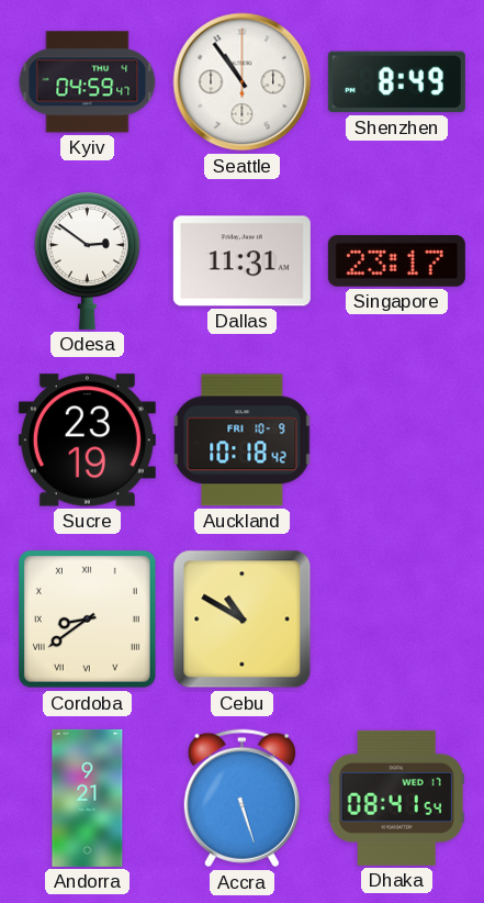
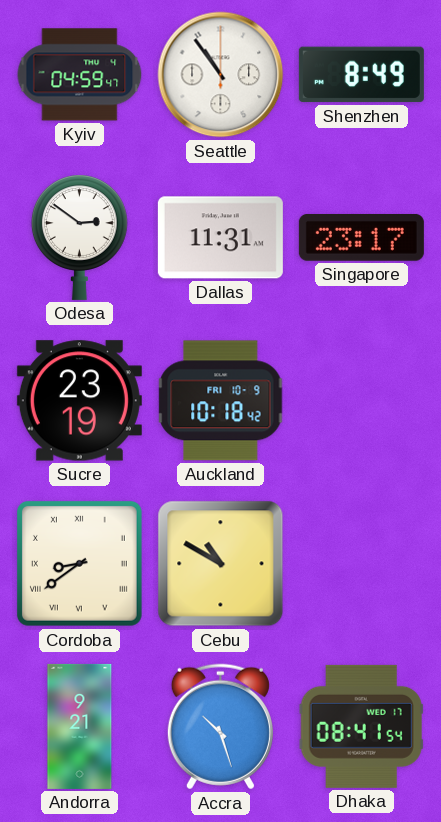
Accra: 5:27 -> 10:27
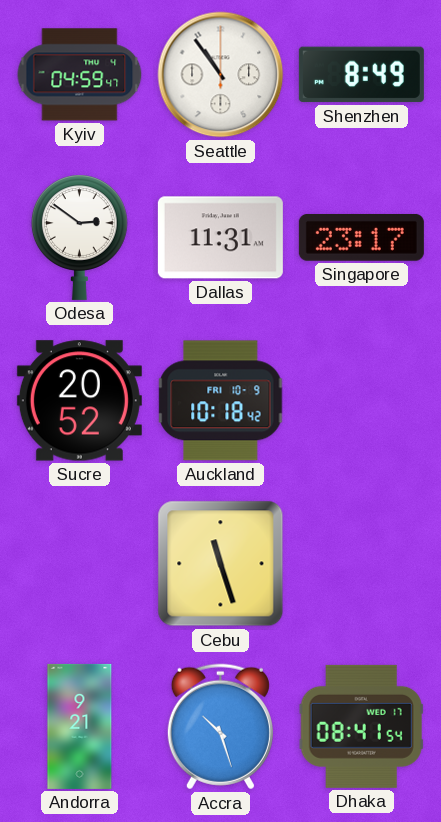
Sucre: 23:19 -> 20:52
Cordoba: 8:39 -> none
Cebu: 10:50 -> 11:27
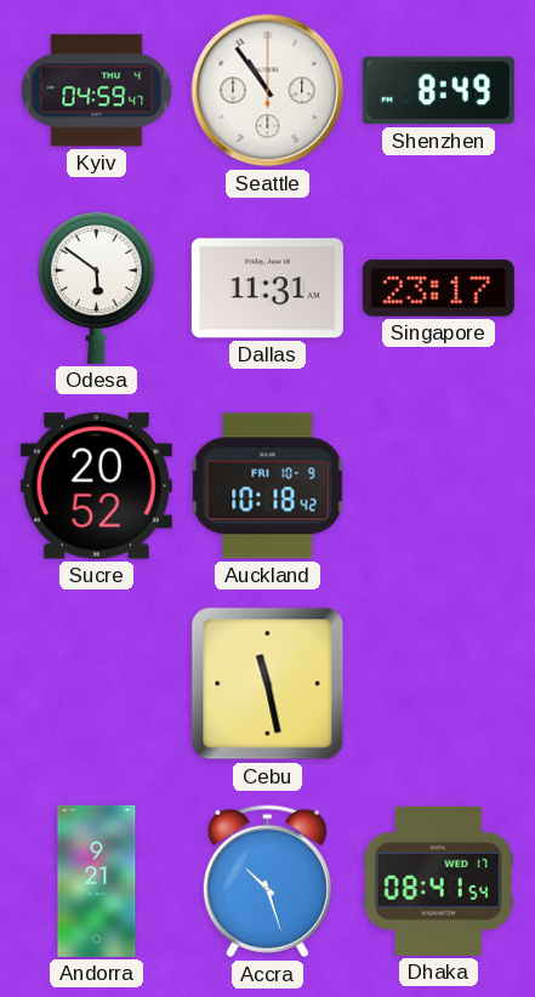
Odesa: 2:51 -> 5:51
Cebu: 11:27 -> 11:28
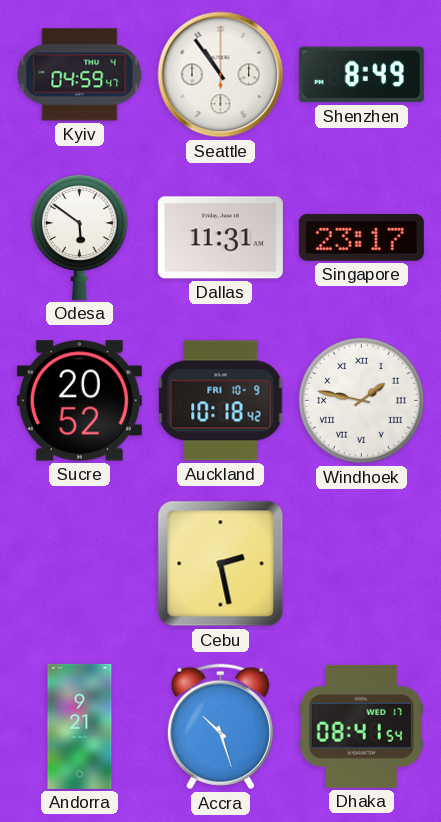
Windhoek: none -> 1:47
Cebu: 11:28 -> 2:28
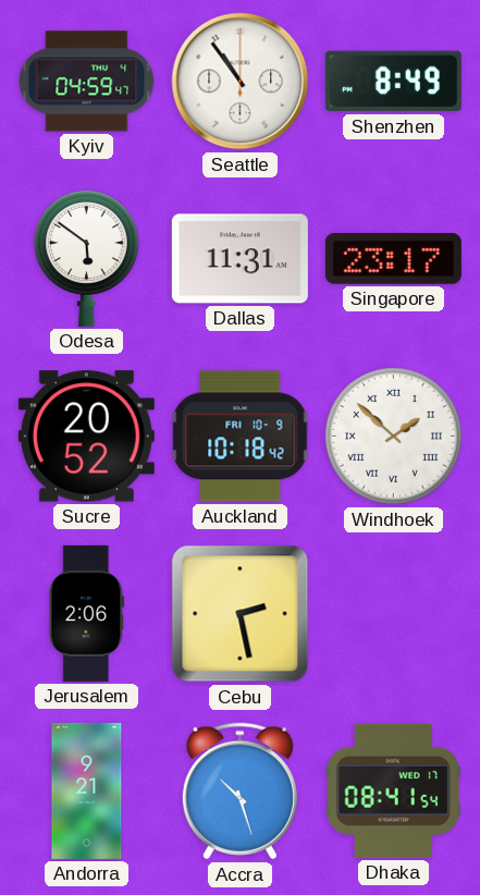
Windhoek: 1:47 -> 1:52
Jerusalem: none -> 2:06
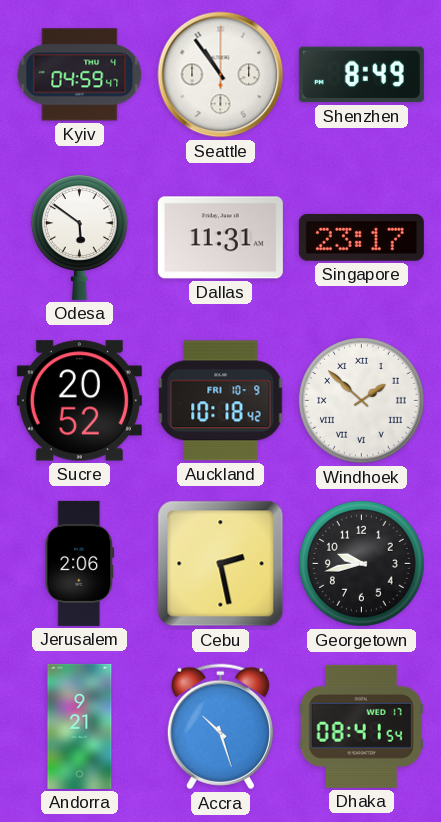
Georgetown: none -> 9:43
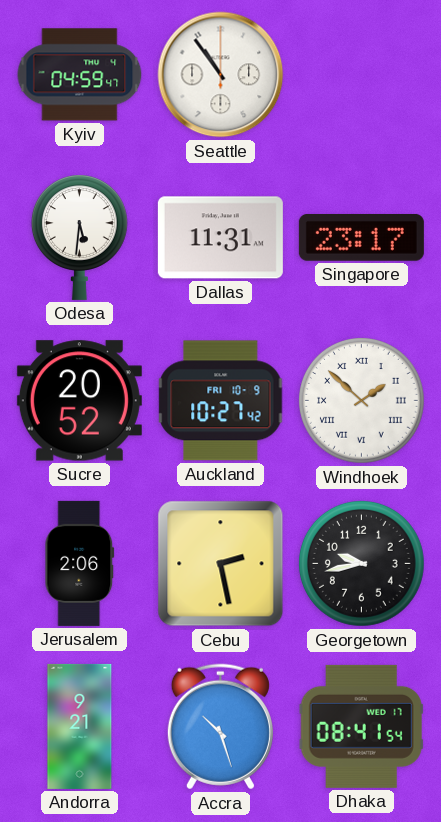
Shenzhen: 8:49 -> none
Odesa: 5:51 -> 5:31
Auckland: 10:18 -> 10:27
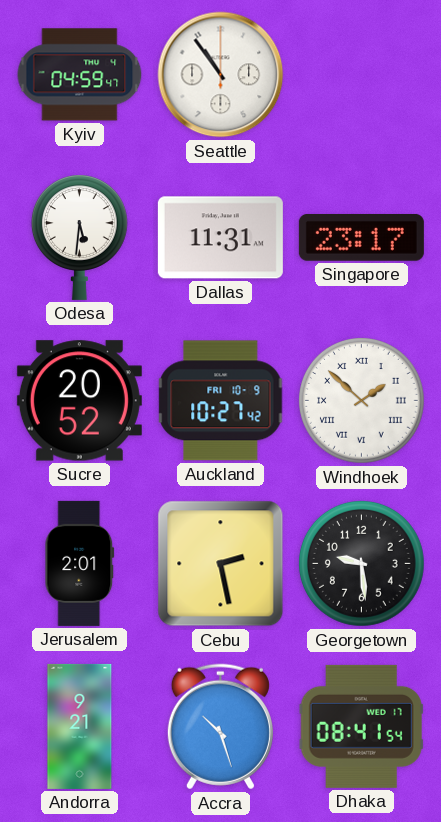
Jerusalem: 2:06 -> 2:01
Georgetown: 9:43 -> 9:29
